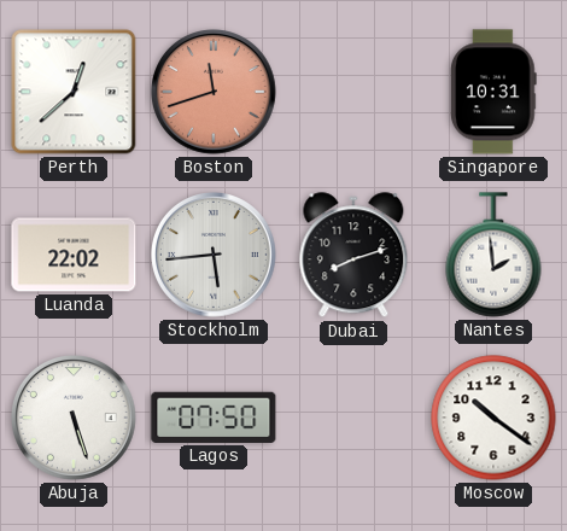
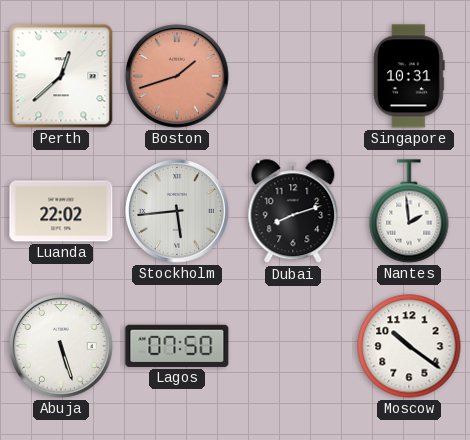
Boston: 11:42 -> 1:42
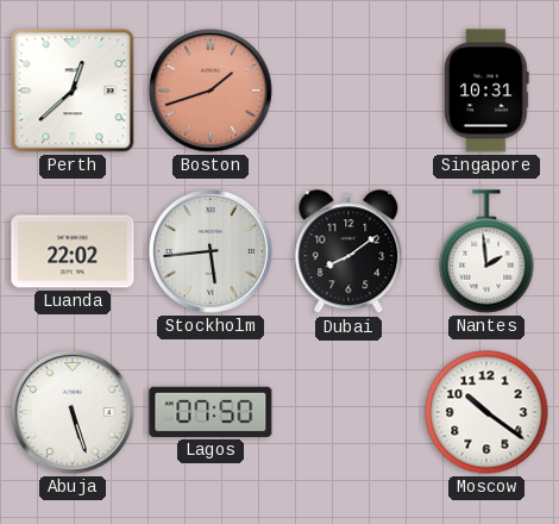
Dubai: 8:12 -> 8:09
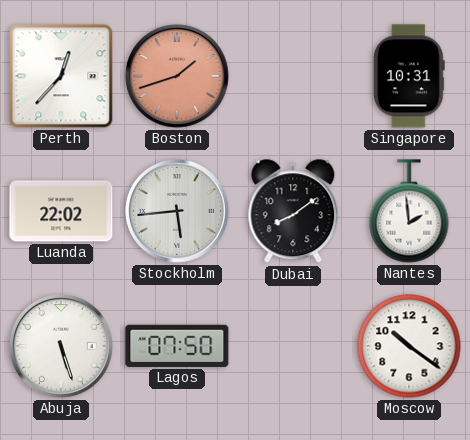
Perth: 12:38 -> 12:37
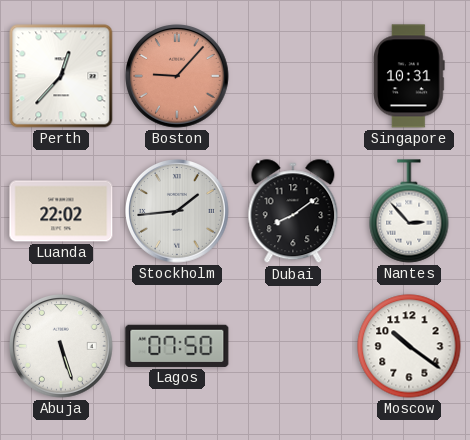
Boston: 1:42 -> 9:07
Stockholm: 5:44 -> 1:44
Nantes: 1:59 -> 2:53
